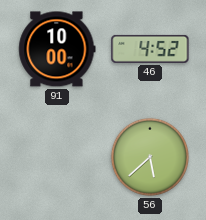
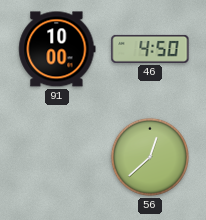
46: 4:52 -> 4:50
56: 5:38 -> 12:38
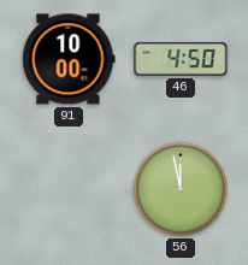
56: 12:38 -> 11:58
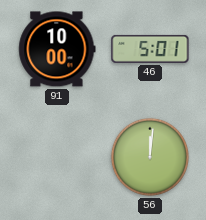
46: 4:50 -> 5:01
56: 11:58 -> 12:01
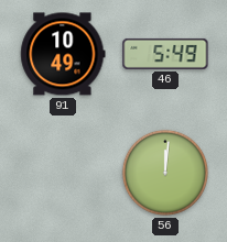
91: 10:00 -> 10:49
46: 5:01 -> 5:49
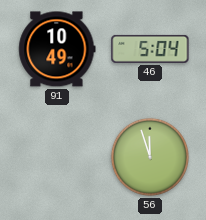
46: 5:49 -> 5:04
56: 12:01 -> 11:57
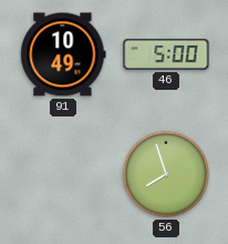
46: 5:04 -> 5:00
56: 11:57 -> 7:57
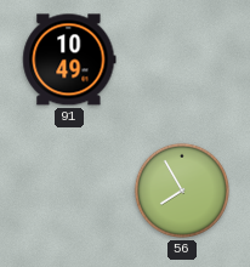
46: 5:00 -> none
56: 7:57 -> 7:55
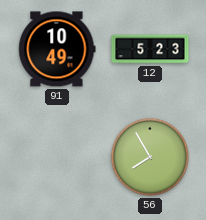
12: none -> 5:23
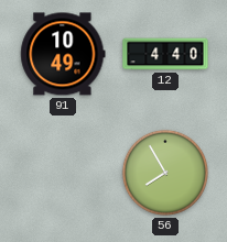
12: 5:23 -> 4:40
